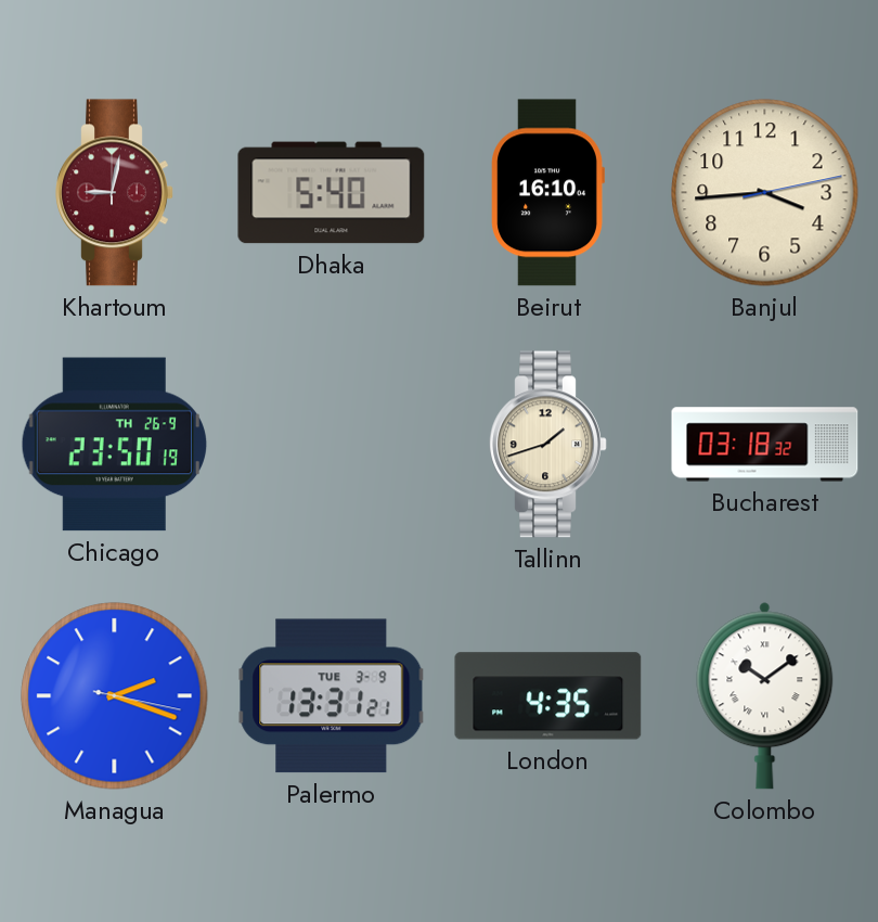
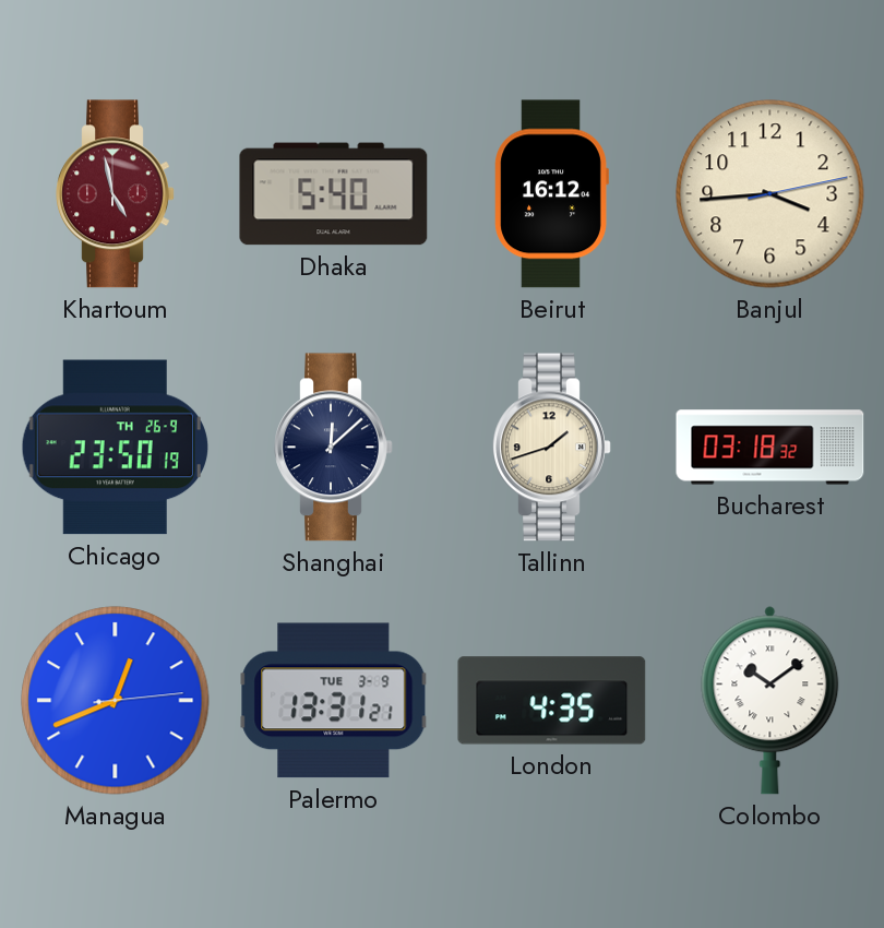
Khartoum: 9:02 -> 4:58
Beirut: 16:10 -> 16:12
Shanghai: none -> 12:08
Managua: 2:18 -> 12:41
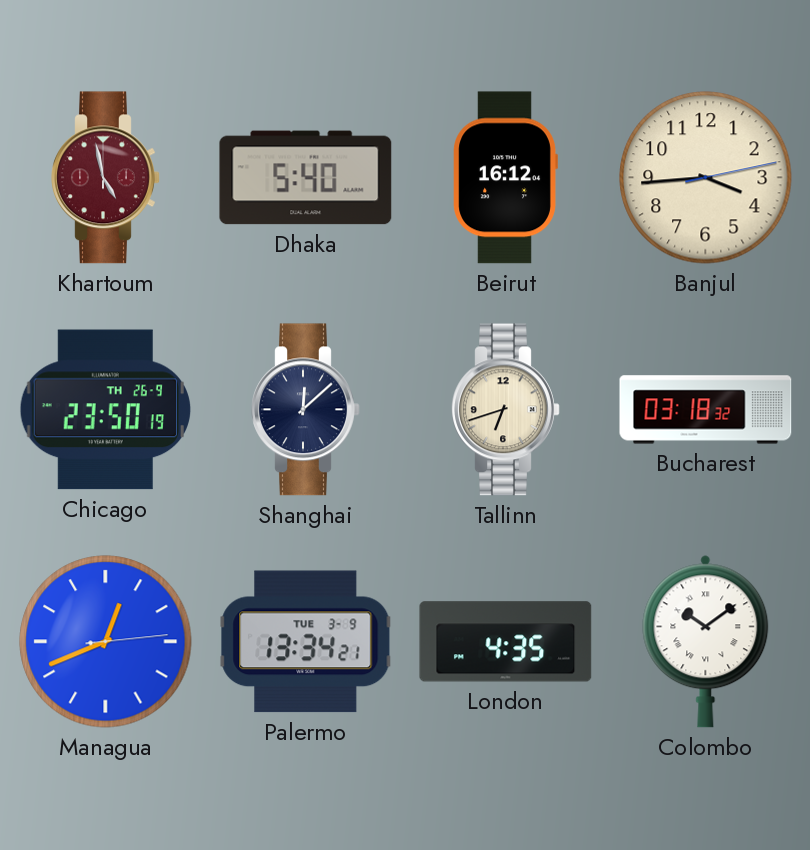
Tallinn: 1:42 -> 6:42
Palermo: 13:31 -> 13:34
